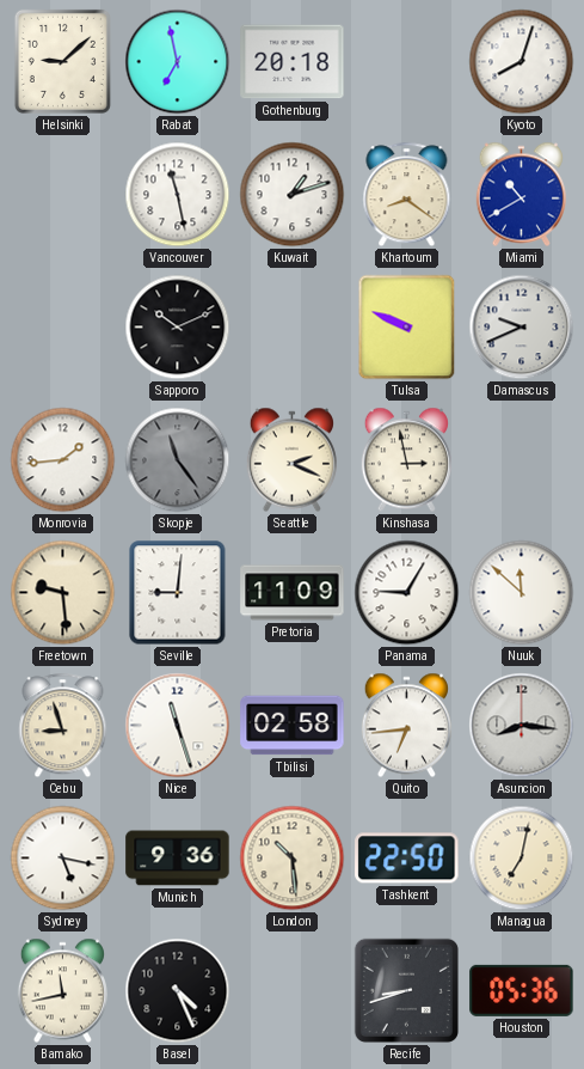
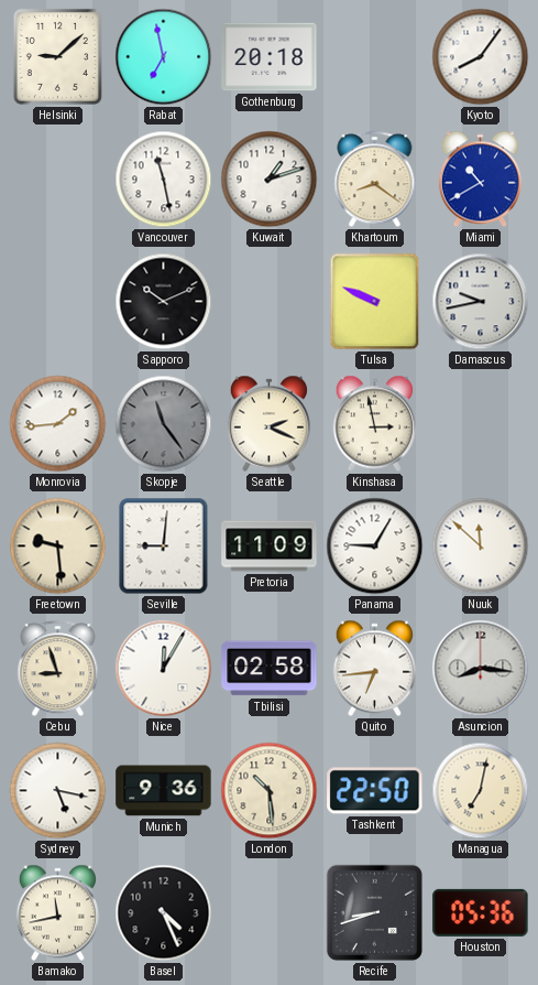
Kyoto: 8:03 -> 8:06
Damascus: 9:41 -> 9:43
Nice: 11:27 -> 12:05
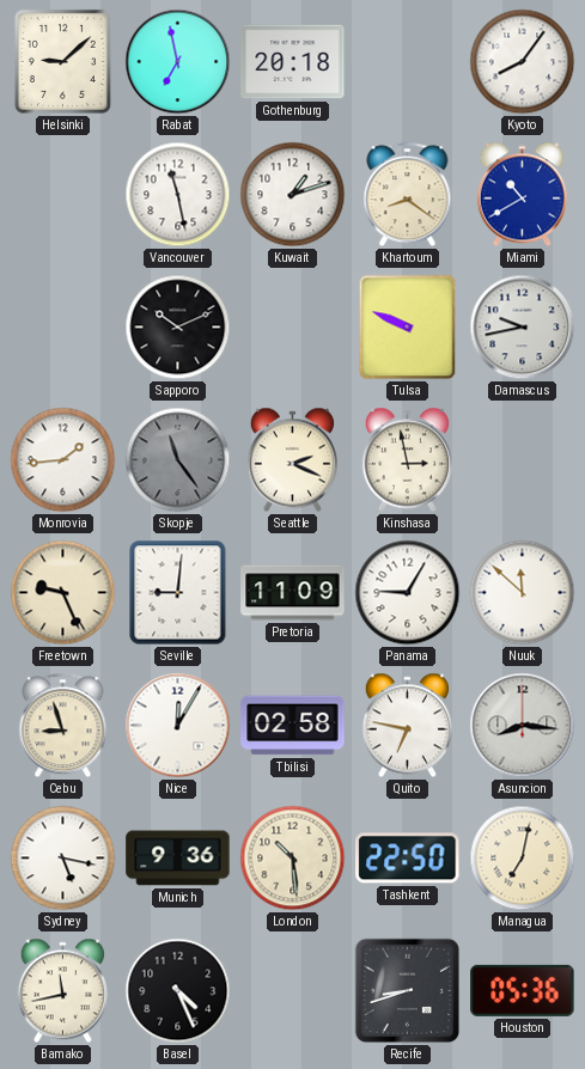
Freetown: 9:29 -> 9:26
Quito: 6:44 -> 6:47
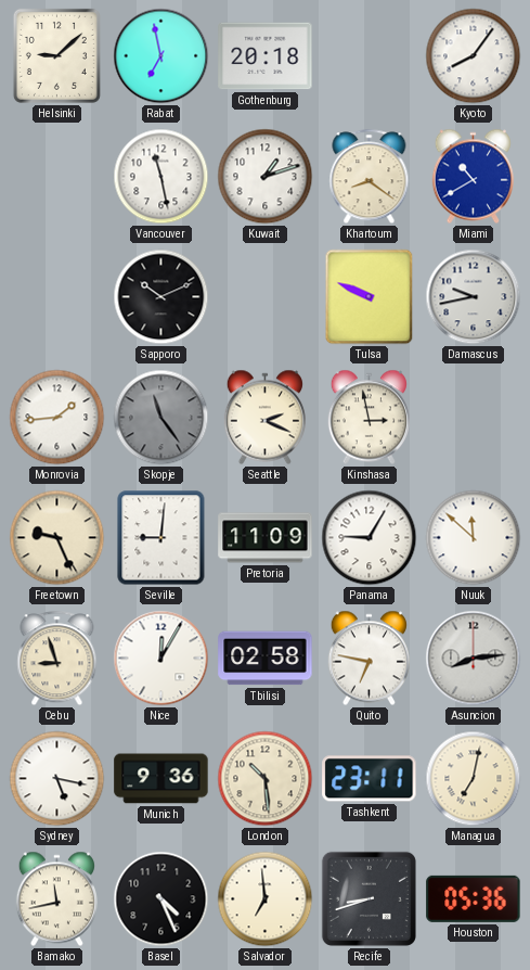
Asuncion: 8:16 -> 8:14
Tashkent: 22:50 -> 23:11
Salvador: none -> 6:59
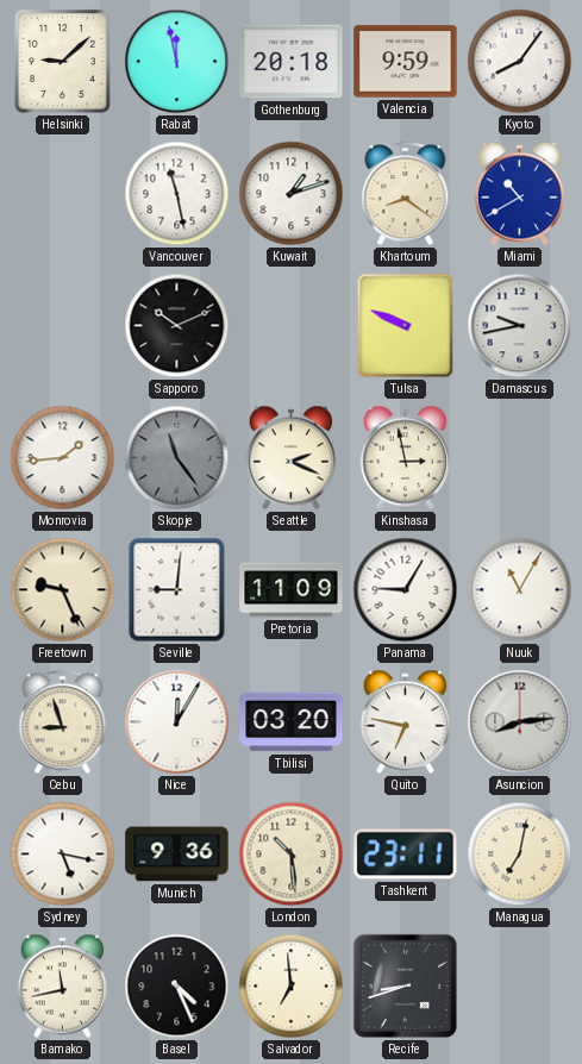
Rabat: 6:58 -> 11:58
Valencia: none -> 9:59
Nuuk: 11:52 -> 11:05
Tbilisi: 02:58 -> 03:20
Houston: 05:36 -> none
